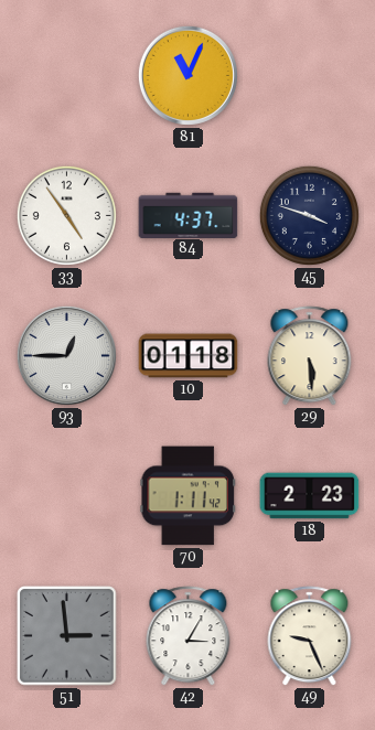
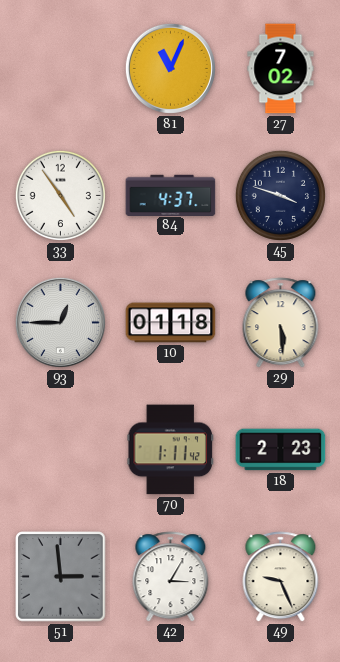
27: none -> 7:02
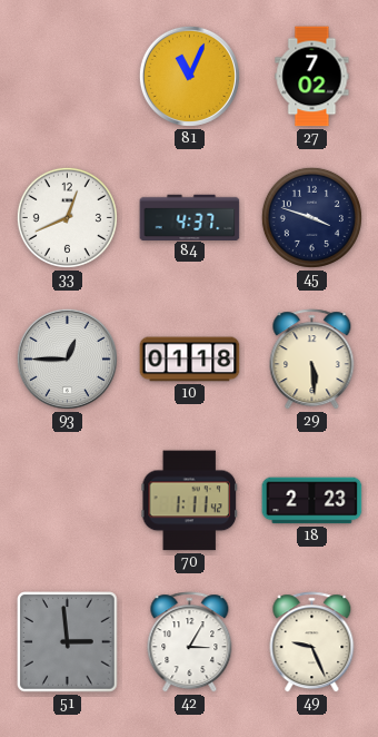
33: 4:54 -> 12:41
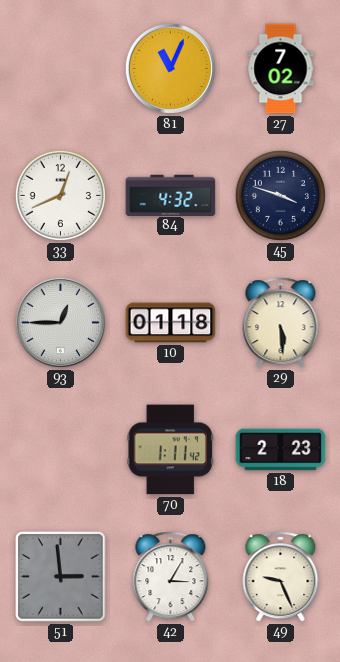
84: 4:37 -> 4:32
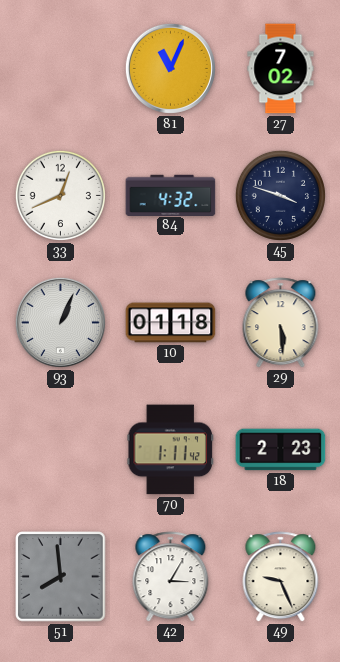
93: 12:45 -> 1:04
51: 2:59 -> 7:59
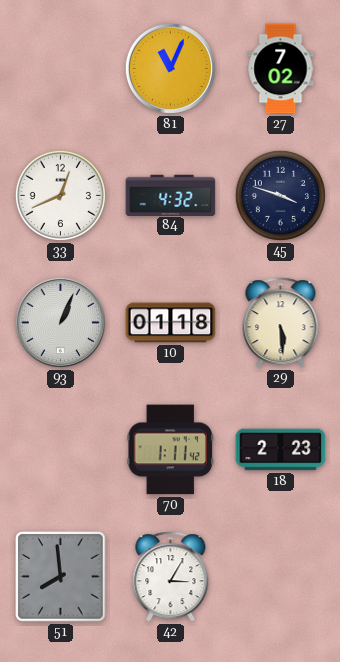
49: 9:26 -> none
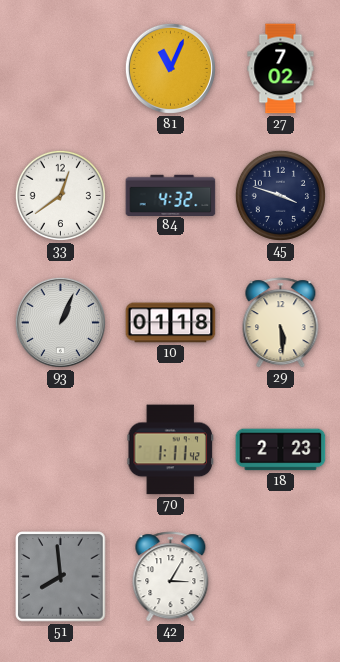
33: 12:41 -> 12:39
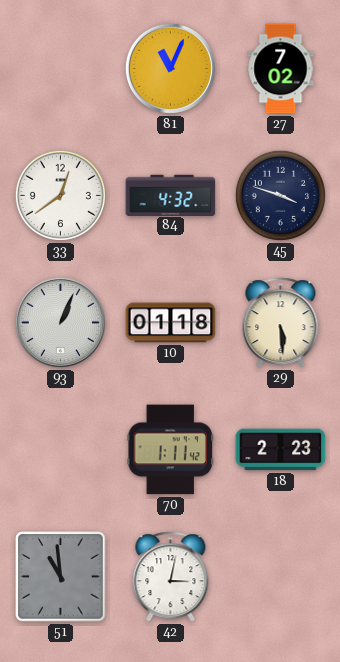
51: 7:59 -> 10:59
42: 3:05 -> 3:02
